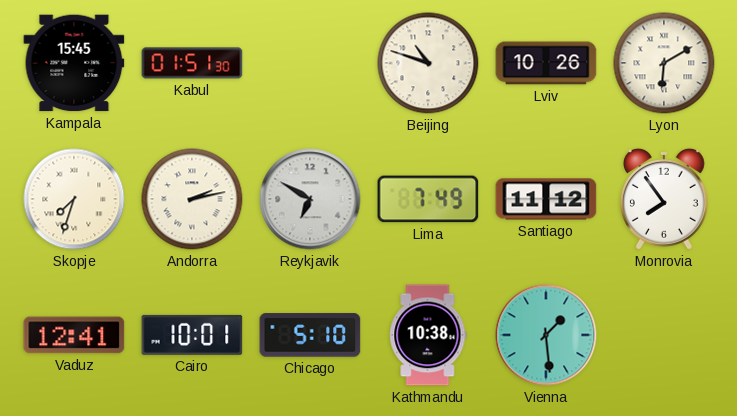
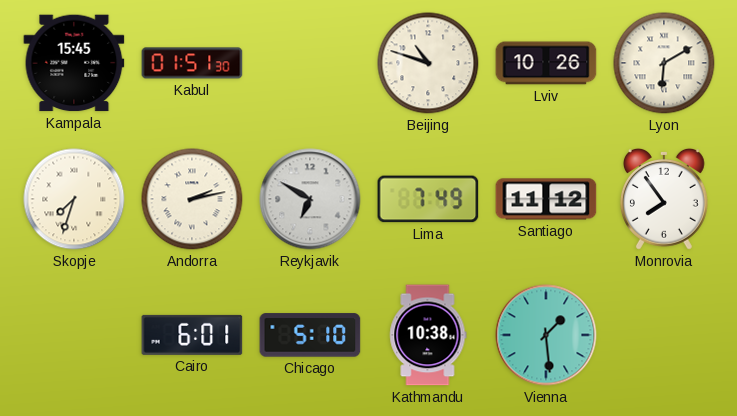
Vaduz: 12:41 -> none
Cairo: 10:01 -> 6:01
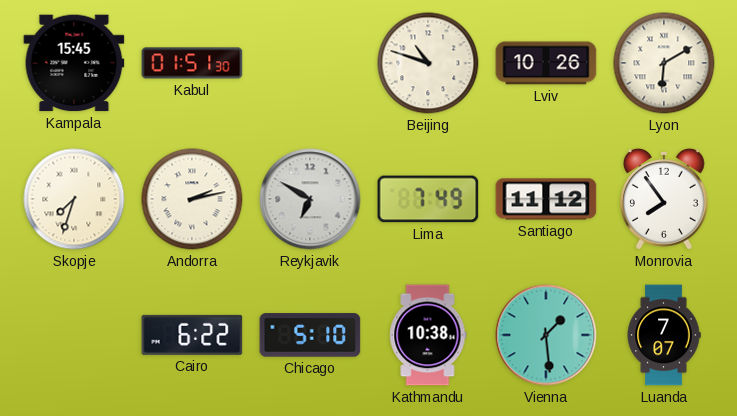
Cairo: 6:01 -> 6:22
Luanda: none -> 7:07
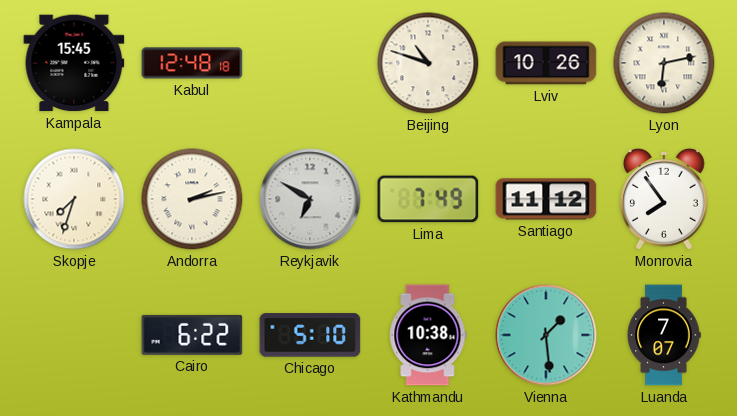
Kabul: 01:51 -> 12:48
Lyon: 6:10 -> 6:13
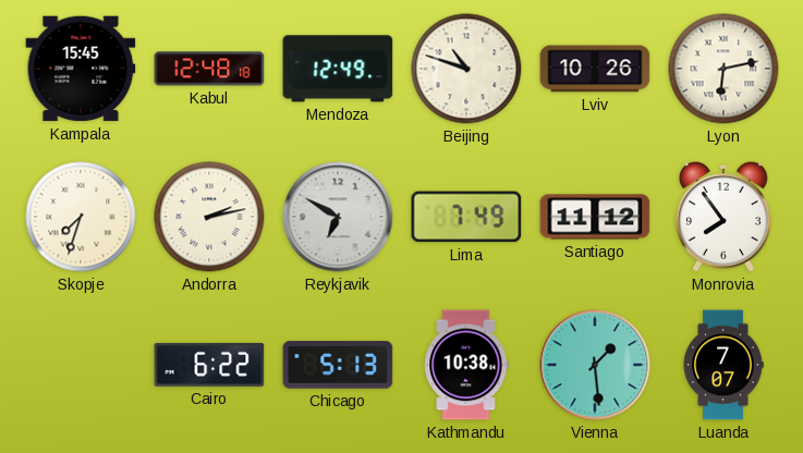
Mendoza: none -> 12:49
Chicago: 5:10 -> 5:13
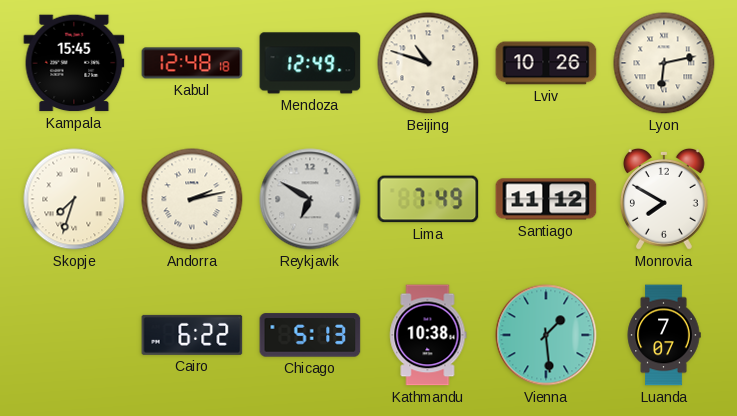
Monrovia: 7:54 -> 7:50
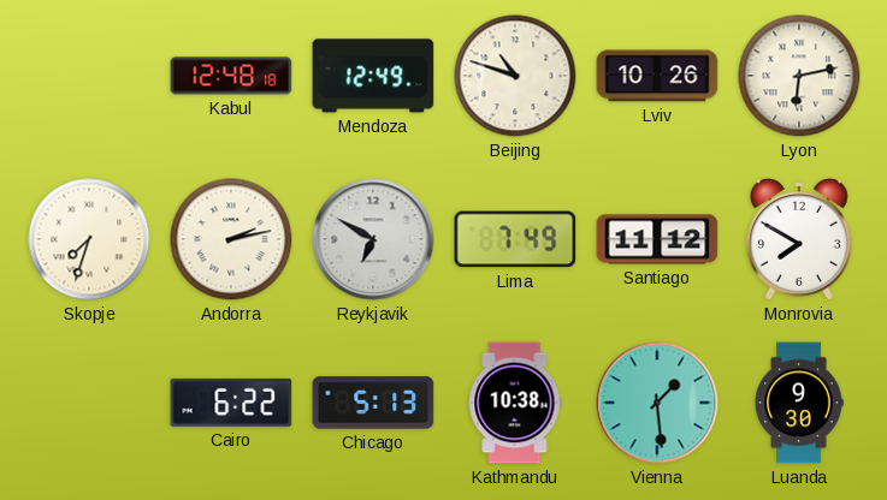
Kampala: 15:45 -> none
Luanda: 7:07 -> 9:30
